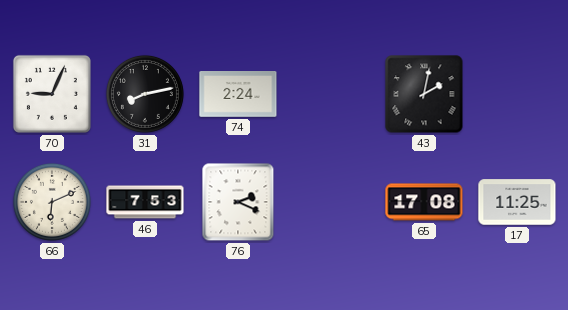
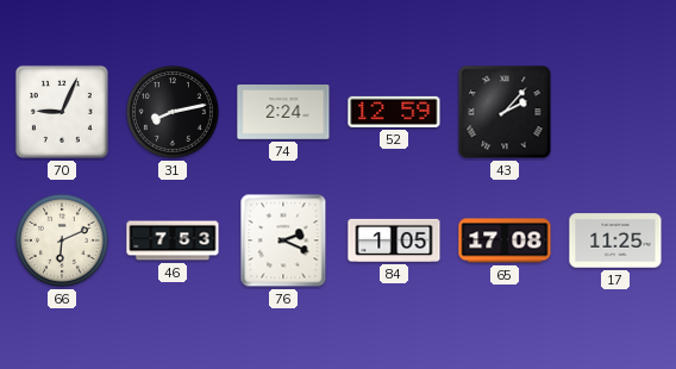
52: none -> 12:59
43: 2:02 -> 2:07
84: none -> 1:05
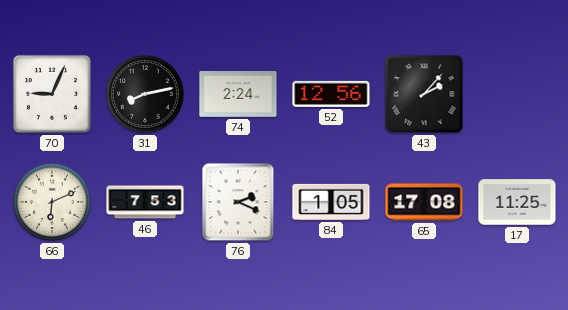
52: 12:59 -> 12:56
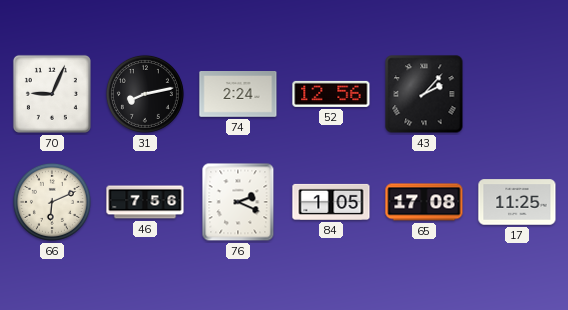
46: 7:53 -> 7:56
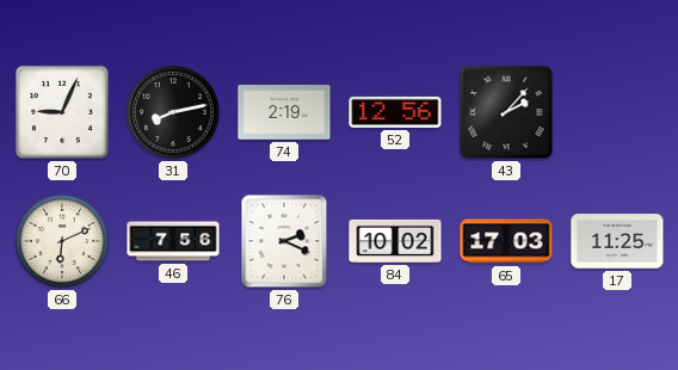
74: 2:24 -> 2:19
84: 1:05 -> 10:02
65: 17:08 -> 17:03
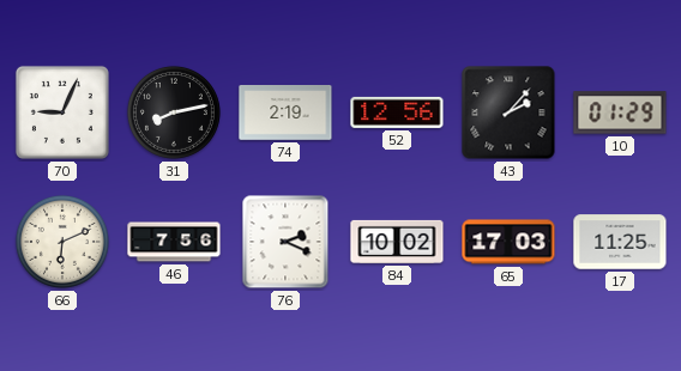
10: none -> 01:29
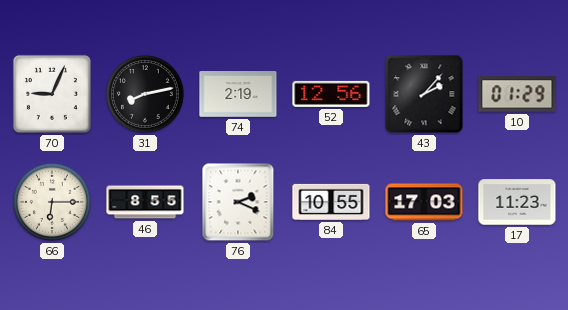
66: 6:11 -> 6:15
46: 7:56 -> 8:55
84: 10:02 -> 10:55
17: 11:25 -> 11:23
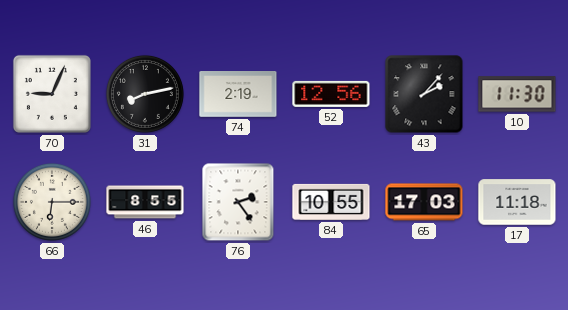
10: 01:29 -> 11:30
76: 2:19 -> 2:24
17: 11:23 -> 11:18
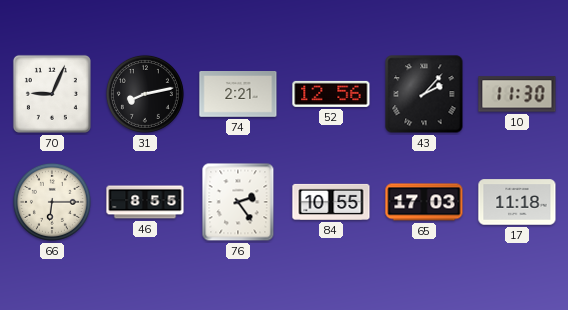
74: 2:19 -> 2:21
